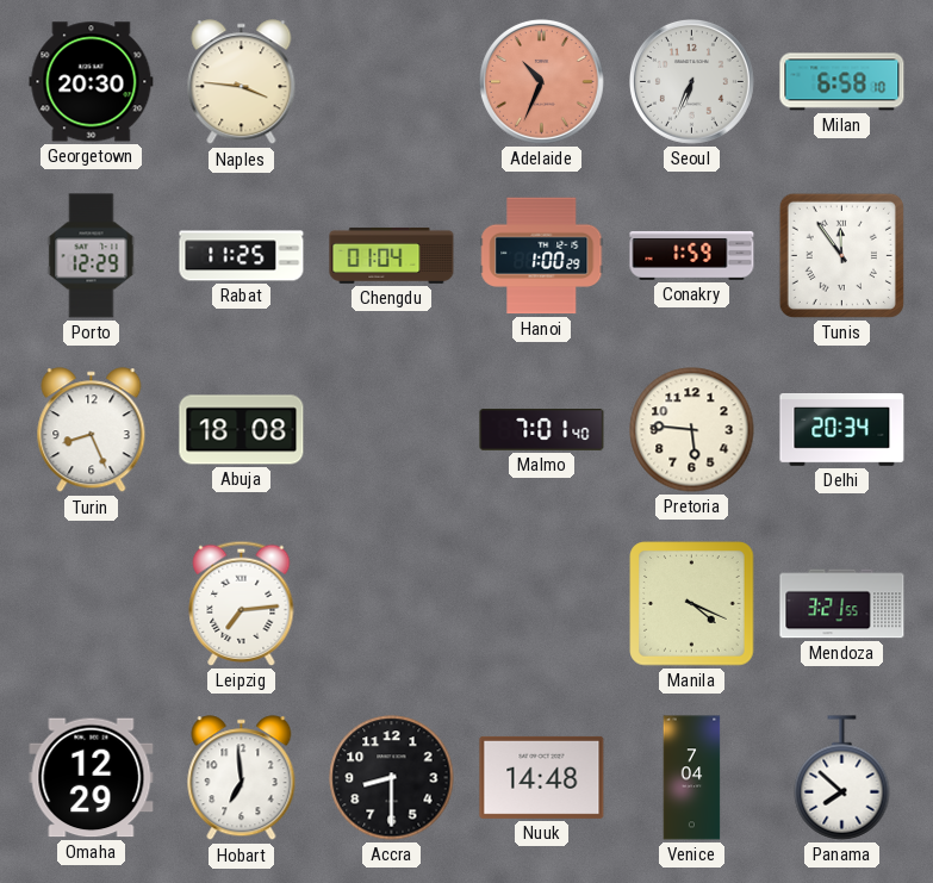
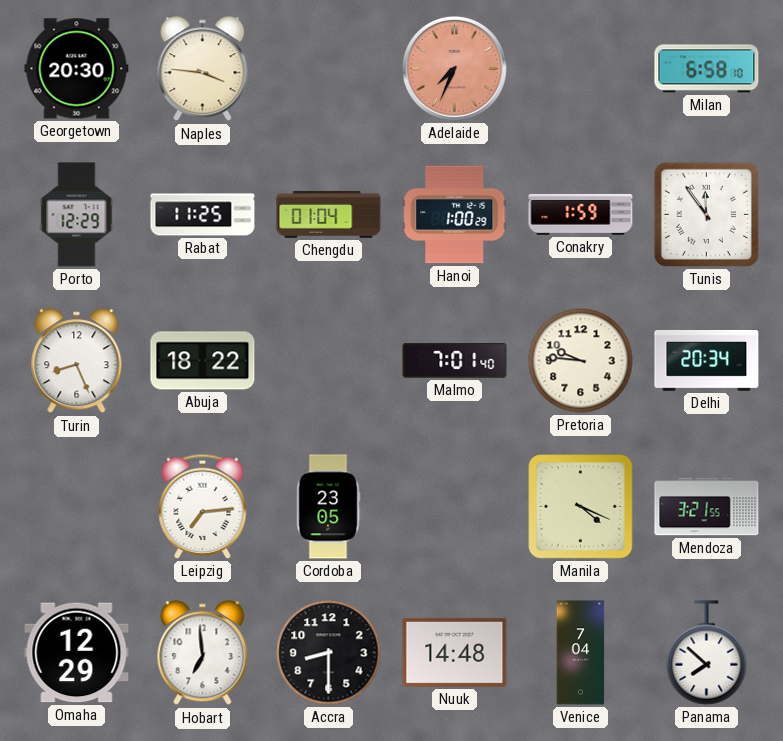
Adelaide: 10:34 -> 7:34
Seoul: 6:34 -> none
Abuja: 18:08 -> 18:22
Pretoria: 5:46 -> 9:46
Cordoba: none -> 23:05
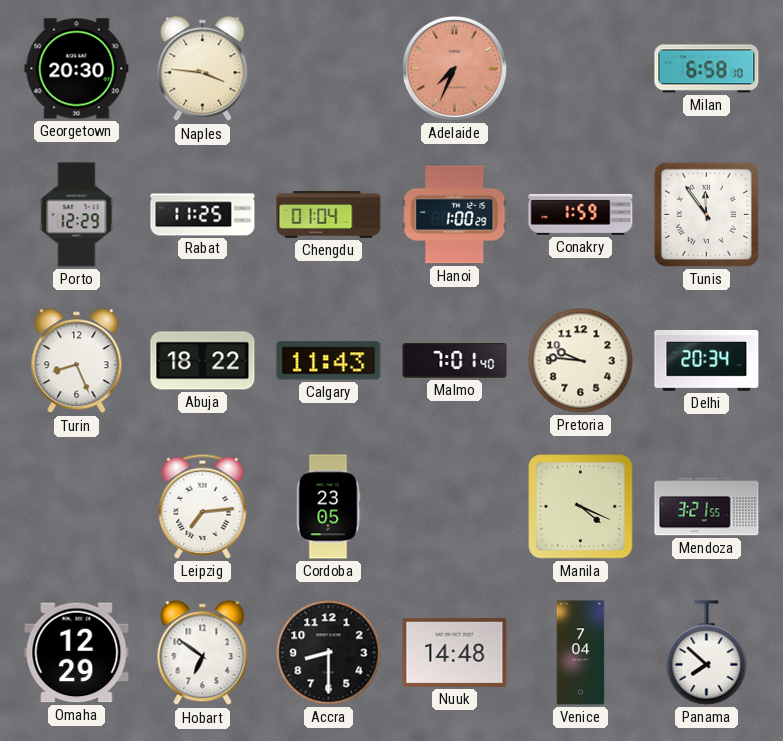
Calgary: none -> 11:43
Hobart: 6:59 -> 6:51
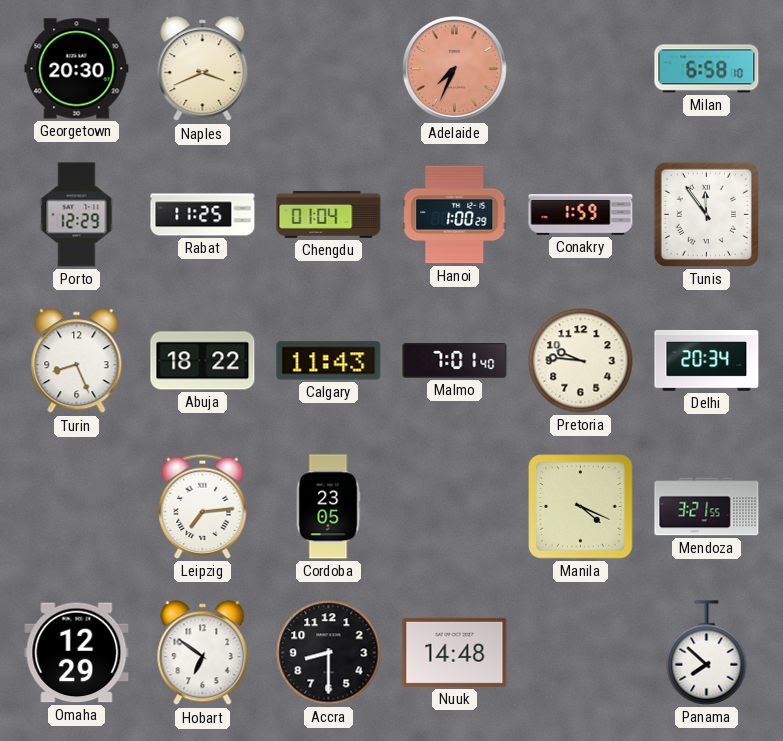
Naples: 3:46 -> 3:41
Venice: 7:04 -> none
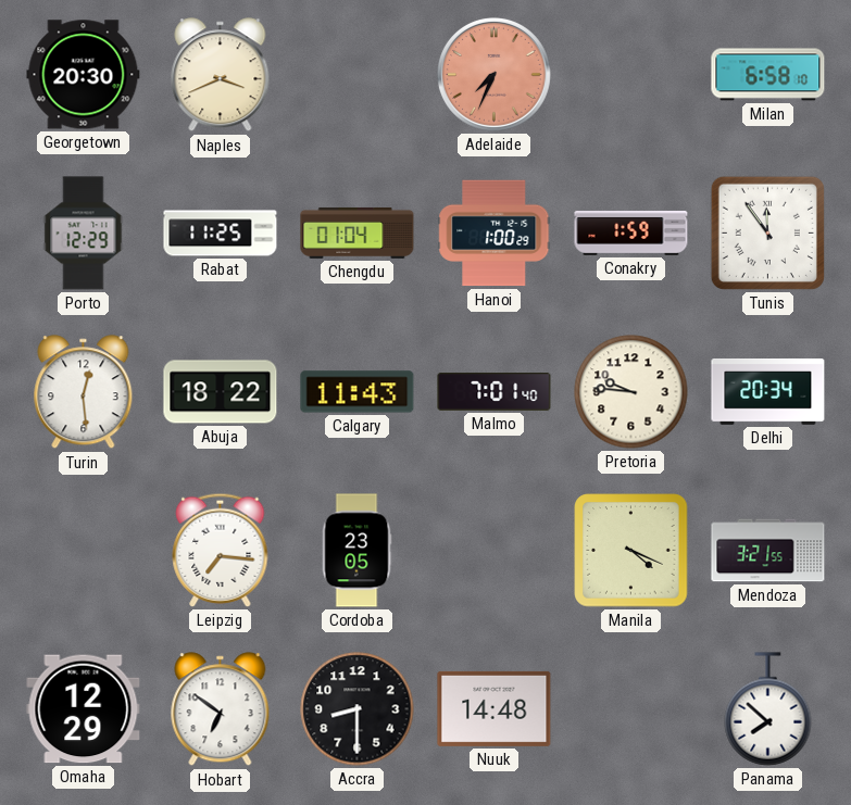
Turin: 8:26 -> 12:29
Leipzig: 7:14 -> 7:16
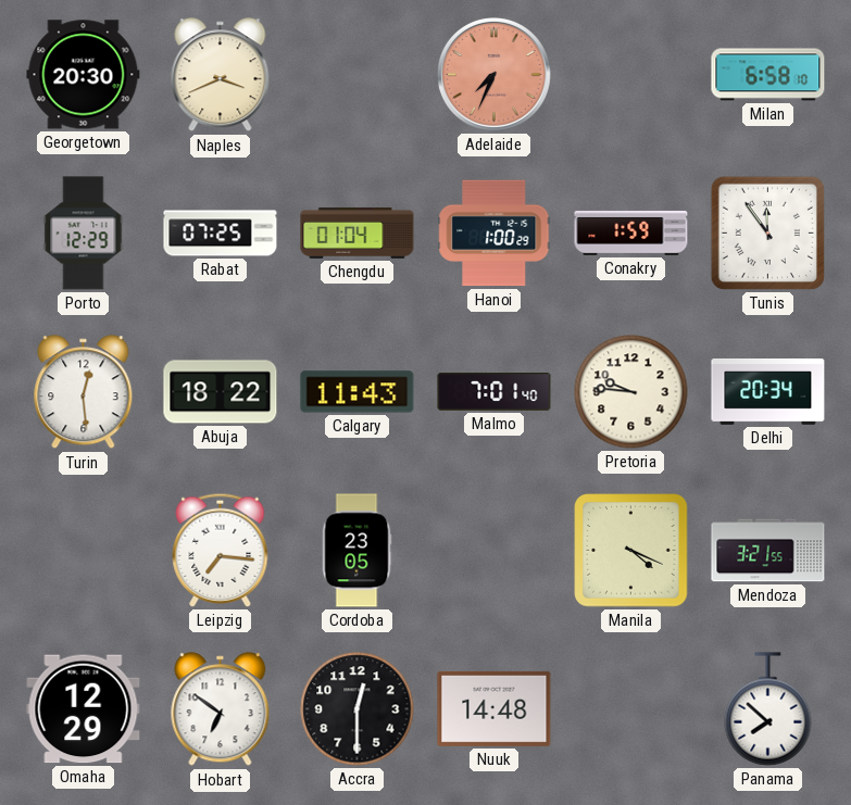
Rabat: 11:25 -> 07:25
Accra: 8:30 -> 12:30
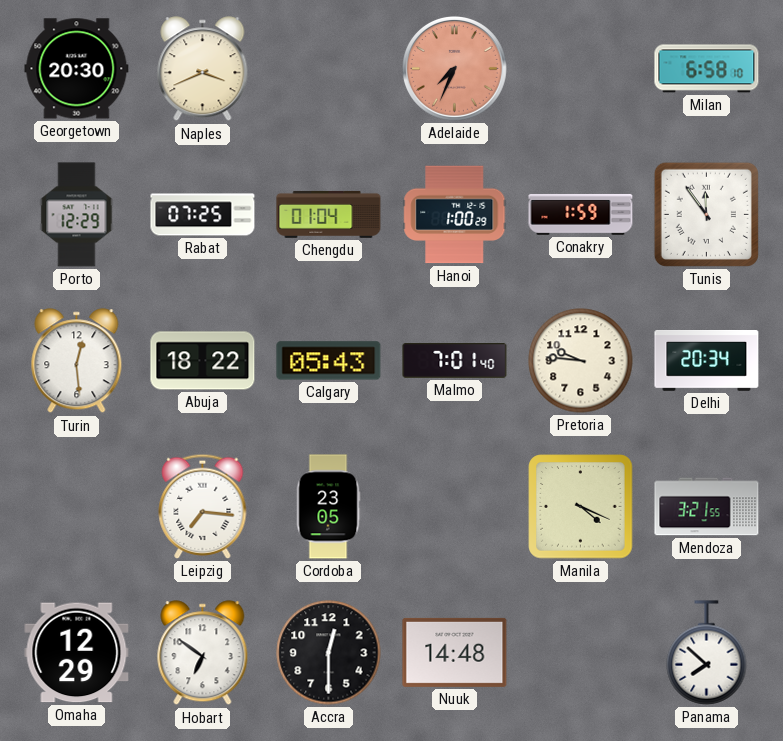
Calgary: 11:43 -> 05:43
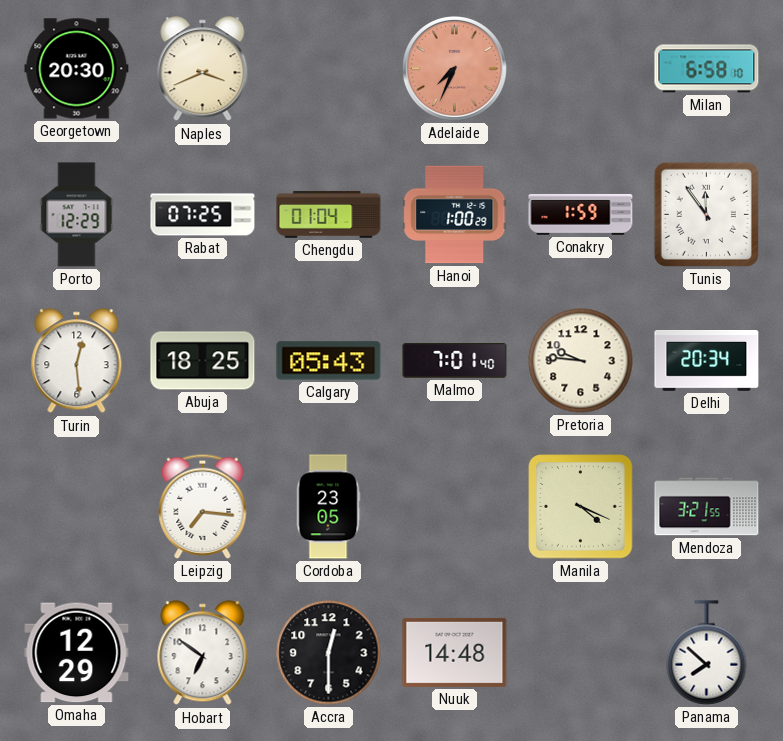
Abuja: 18:22 -> 18:25
